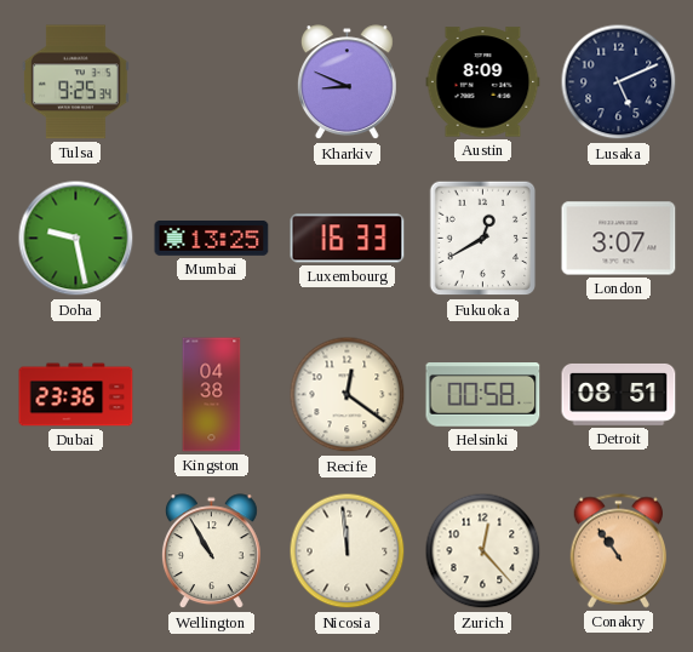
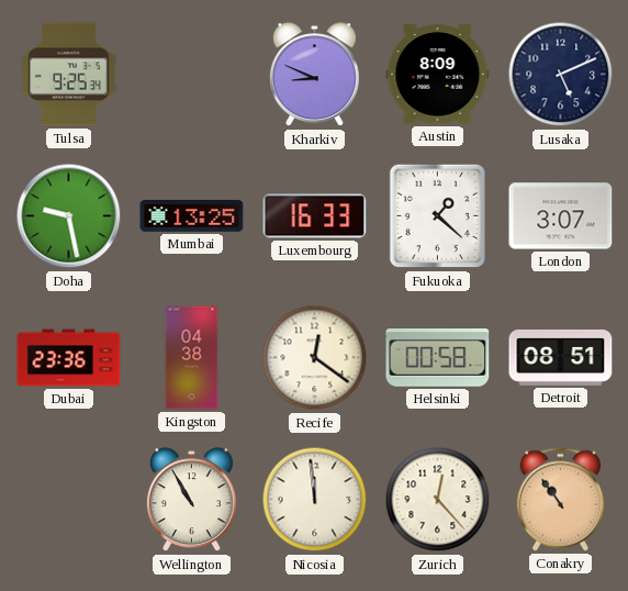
Fukuoka: 12:40 -> 1:22
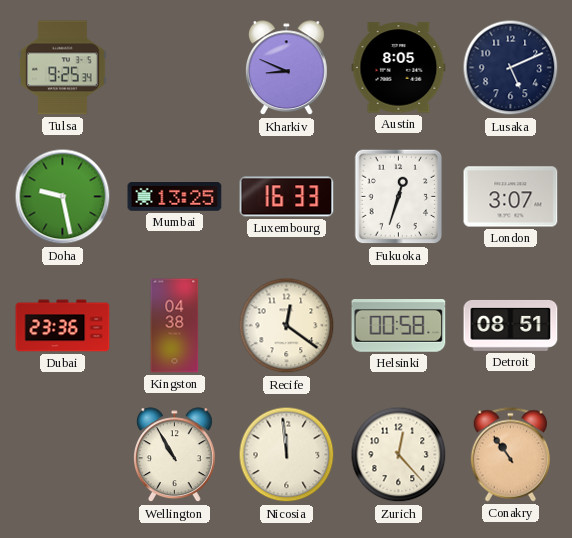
Austin: 8:09 -> 8:05
Fukuoka: 1:22 -> 12:33
